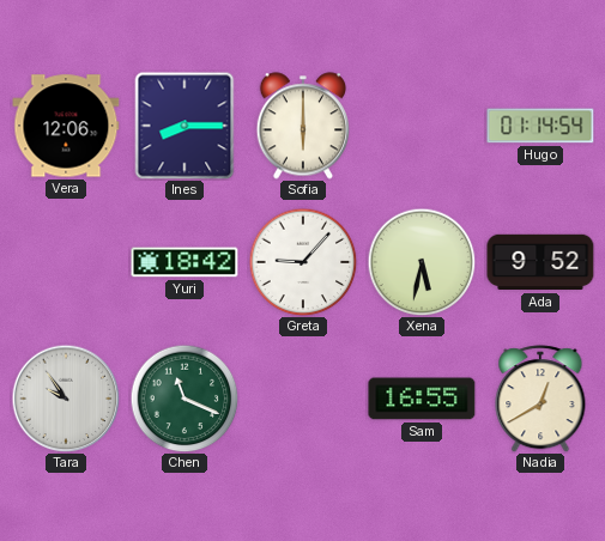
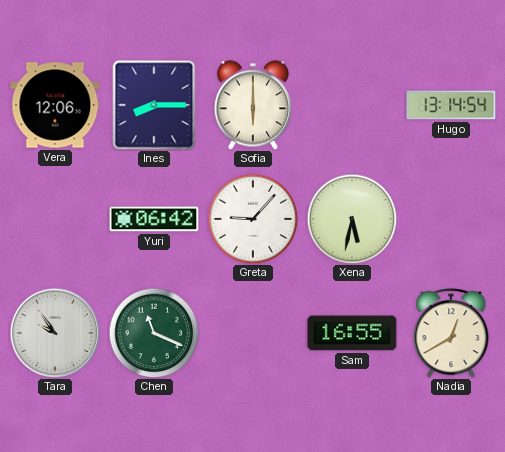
Hugo: 01:14 -> 13:14
Yuri: 18:42 -> 06:42
Ada: 9:52 -> none
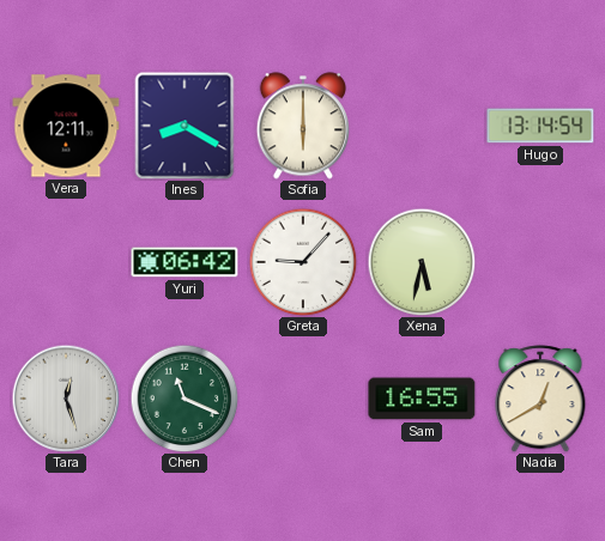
Vera: 12:06 -> 12:11
Ines: 8:15 -> 8:20
Tara: 9:54 -> 12:27
